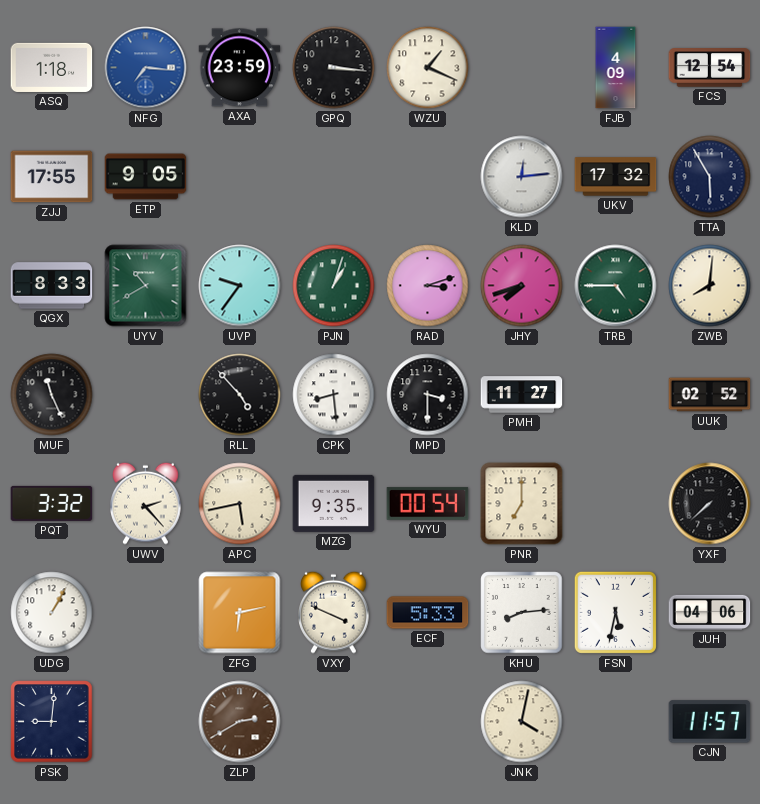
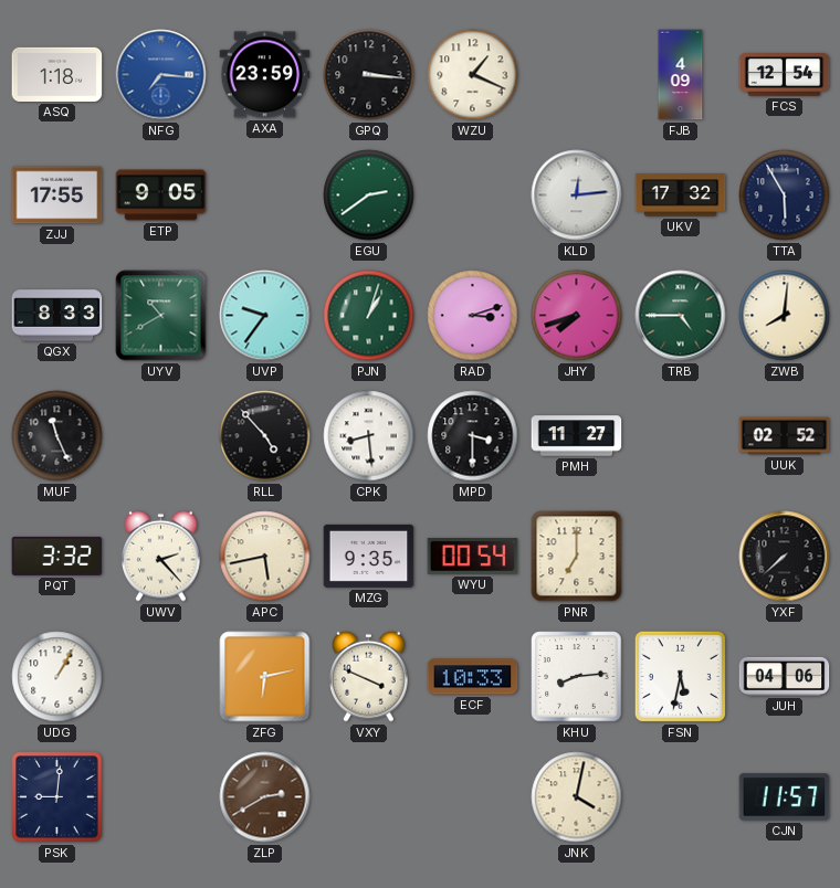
EGU: none -> 2:39
ECF: 5:33 -> 10:33
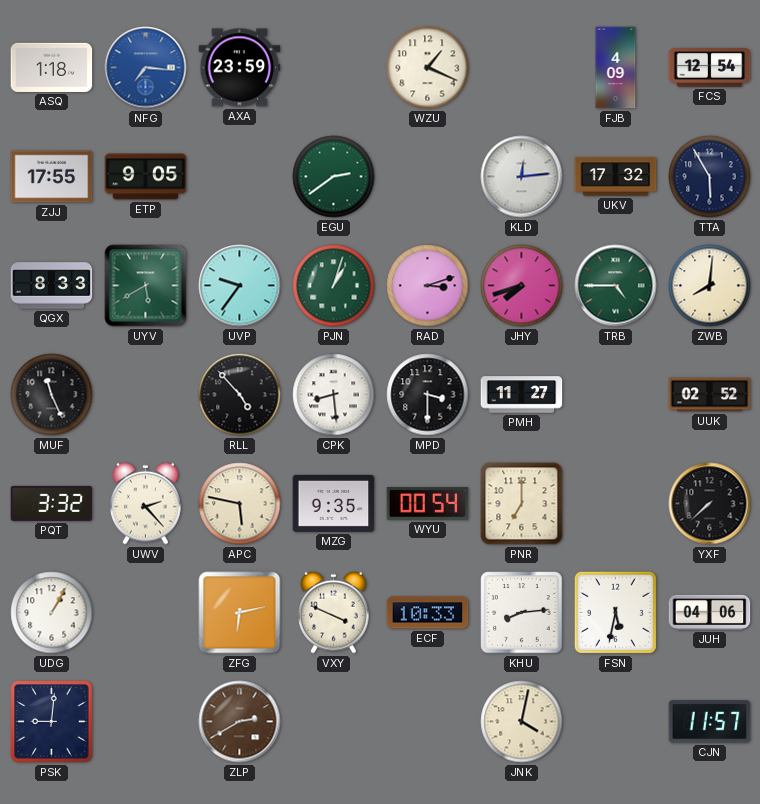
GPQ: 3:16 -> none
UYV: 10:40 -> 5:40
APC: 5:43 -> 5:47
